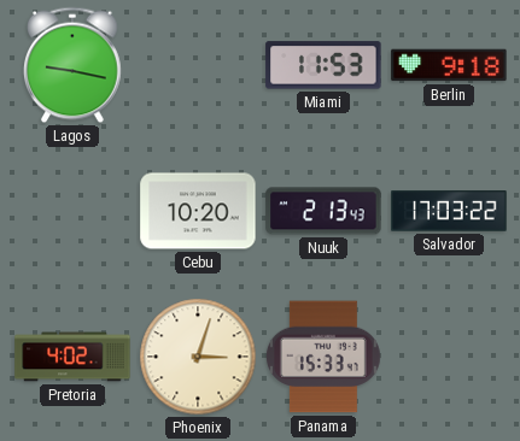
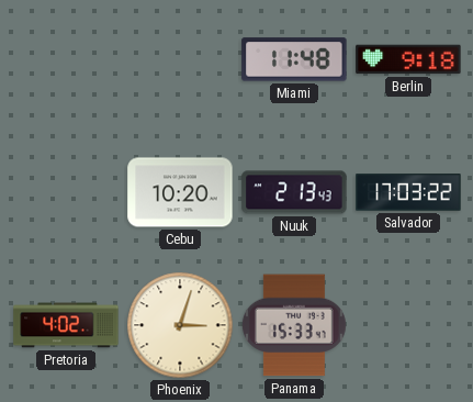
Lagos: 9:17 -> none
Miami: 11:53 -> 11:48
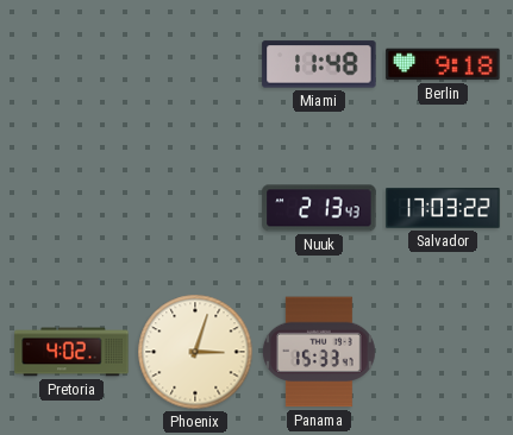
Cebu: 10:20 -> none
